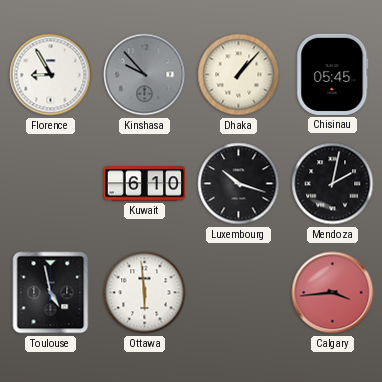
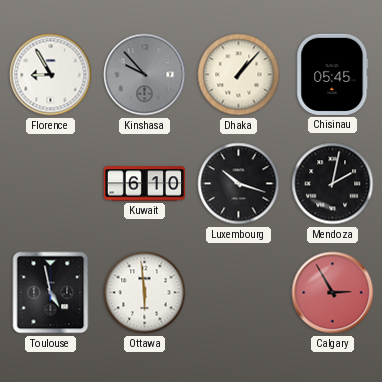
Calgary: 3:44 -> 2:55
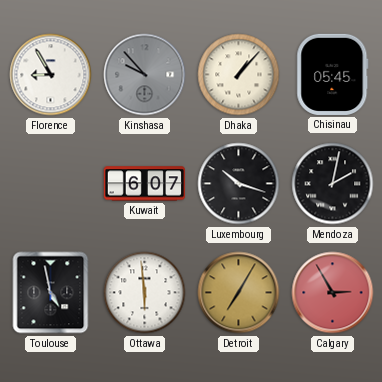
Kuwait: 6:10 -> 6:07
Detroit: none -> 7:05
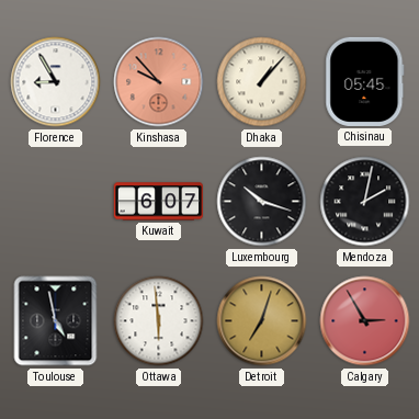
Kinshasa dial: grey -> salmon
Detroit: 7:05 -> 7:03
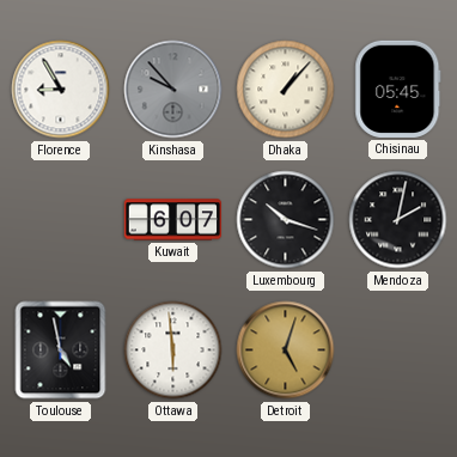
Kinshasa dial: salmon -> grey
Detroit: 7:03 -> 5:03
Calgary: 2:55 -> none
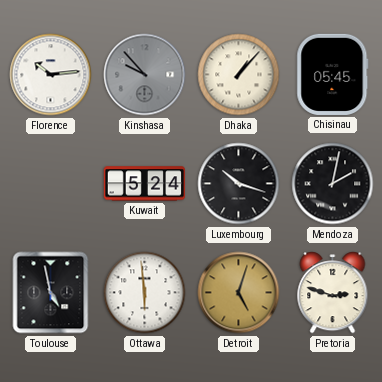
Florence: 8:55 -> 10:14
Kuwait: 6:07 -> 5:24
Pretoria: none -> 2:48
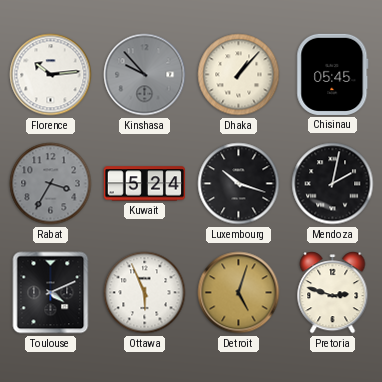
Rabat: none -> 3:35
Toulouse: 4:58 -> 4:11
Ottawa: 5:59 -> 5:56
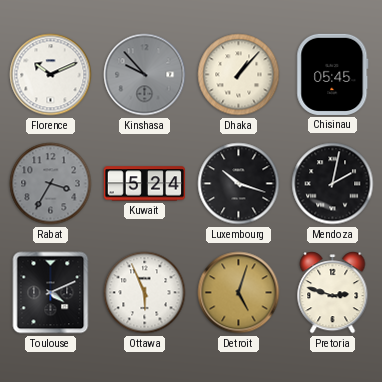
Florence: 10:14 -> 10:11
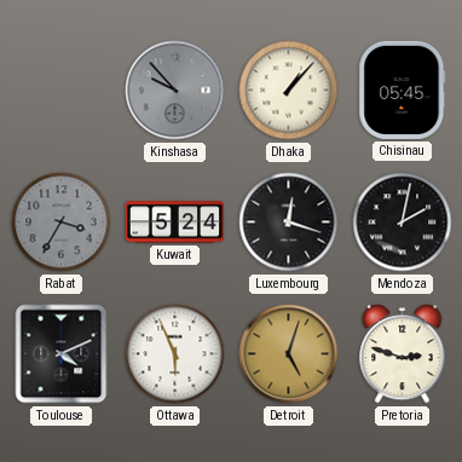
Florence: 10:11 -> none
Luxembourg: 10:18 -> 12:18
